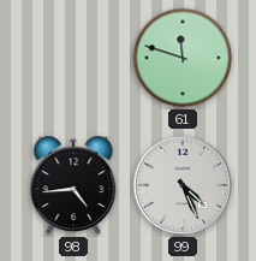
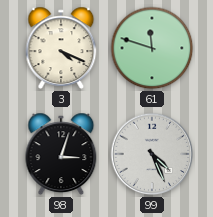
3: none -> 4:19
98: 4:44 -> 3:03
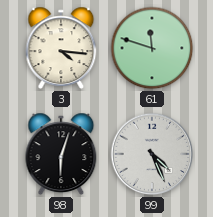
3: 4:19 -> 4:16
98: 3:03 -> 6:03
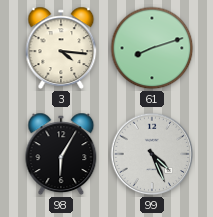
61: 11:48 -> 8:12
98: 6:03 -> 6:05
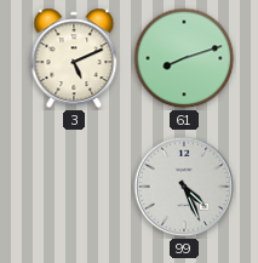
3: 4:16 -> 5:11
98: 6:05 -> none
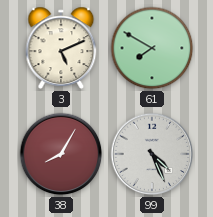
61: 8:12 -> 7:50
38: none -> 8:05
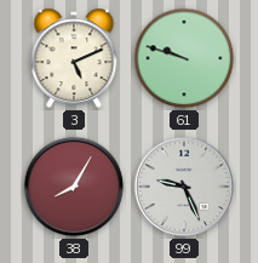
61: 7:50 -> 9:48
99: 4:26 -> 9:26
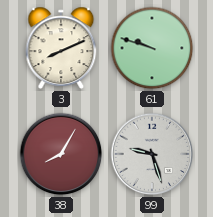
3: 5:11 -> 8:11
99: 9:26 -> 9:27
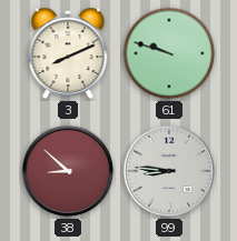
38: 8:05 -> 8:52
99: 9:27 -> 8:46
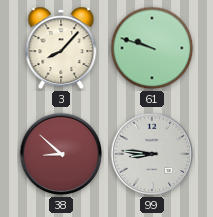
3: 8:11 -> 8:07
